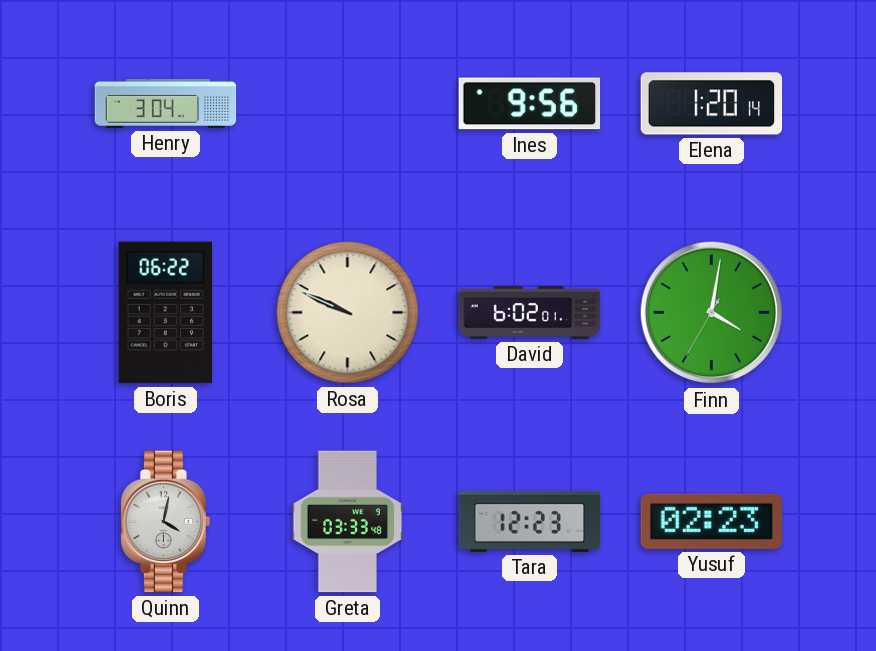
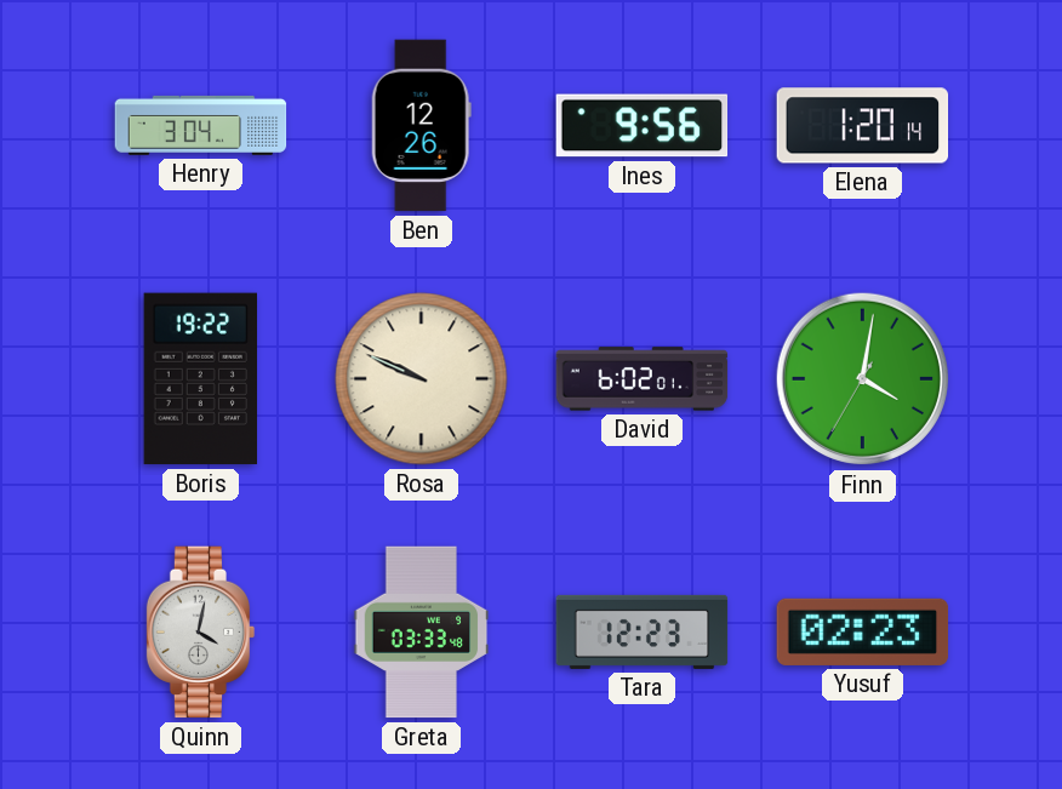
Ben: none -> 12:26
Boris: 06:22 -> 19:22
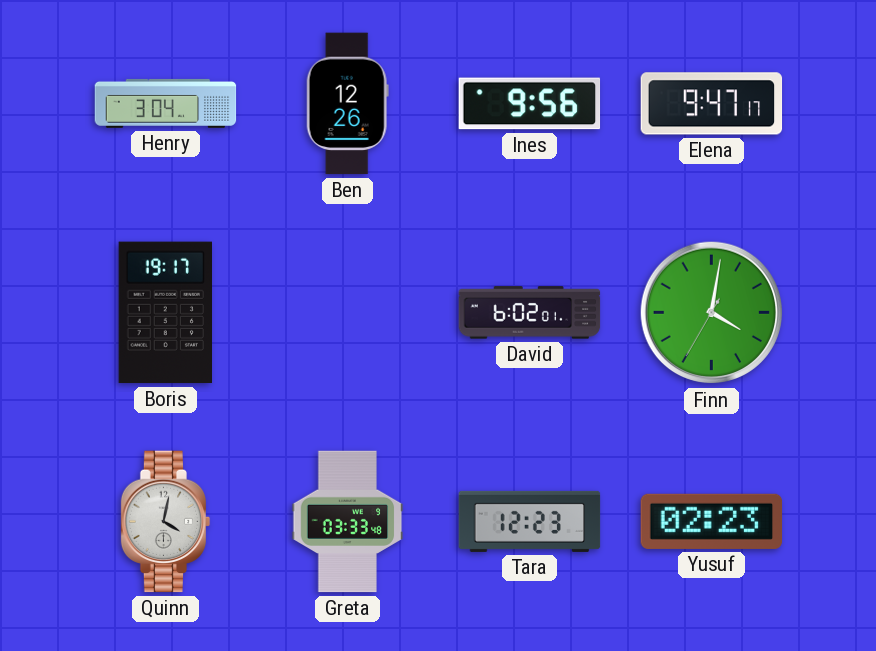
Elena: 1:20 -> 9:47
Boris: 19:22 -> 19:17
Rosa: 9:49 -> none
